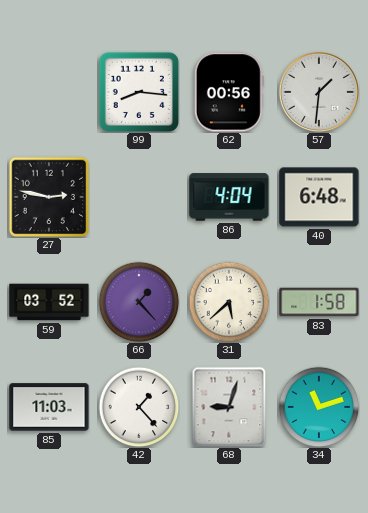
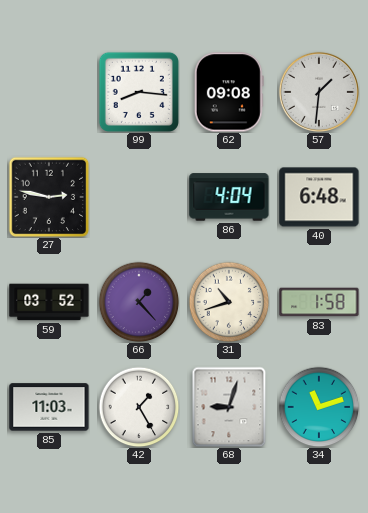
62: 00:56 -> 09:08
31: 5:38 -> 10:42
42: 1:23 -> 1:25
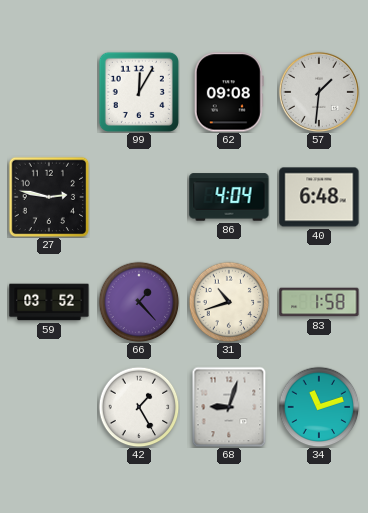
99: 8:16 -> 12:05
85: 11:03 -> none
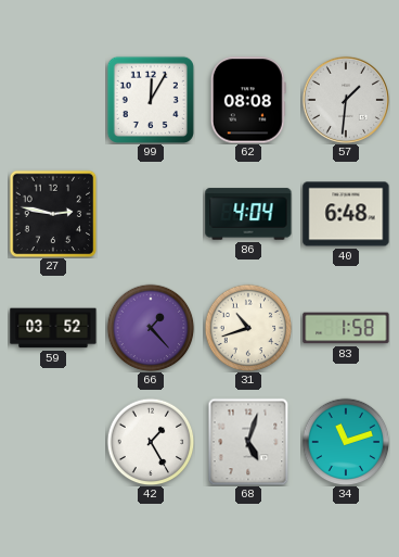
62: 09:08 -> 08:08
68: 9:03 -> 5:03
